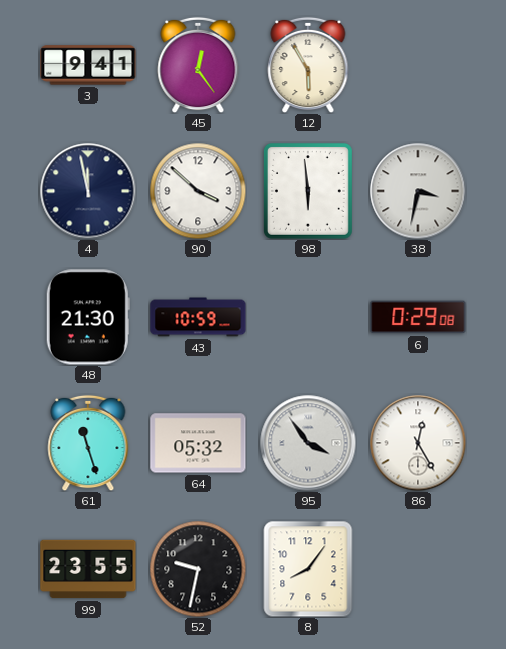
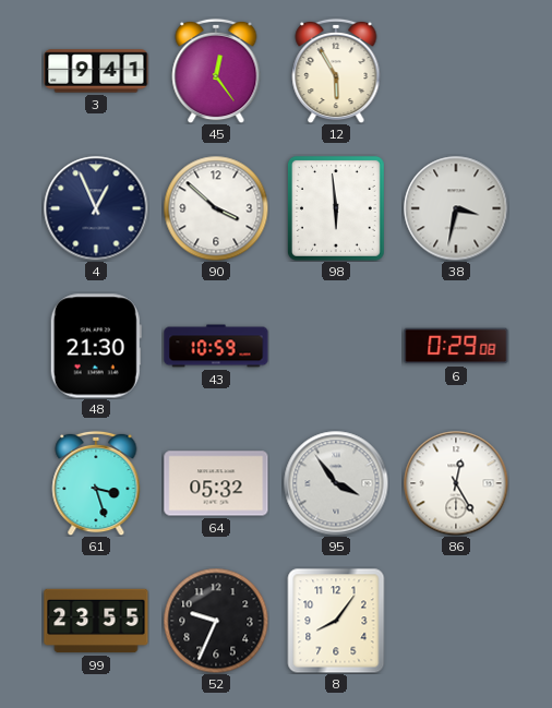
4: 11:58 -> 12:56
61: 11:27 -> 3:27
52: 9:32 -> 9:34
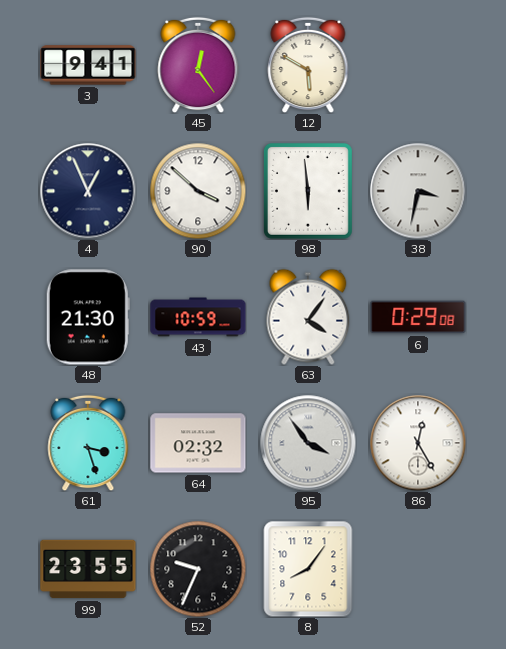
12: 5:55 -> 5:50
63: none -> 4:06
64: 05:32 -> 02:32
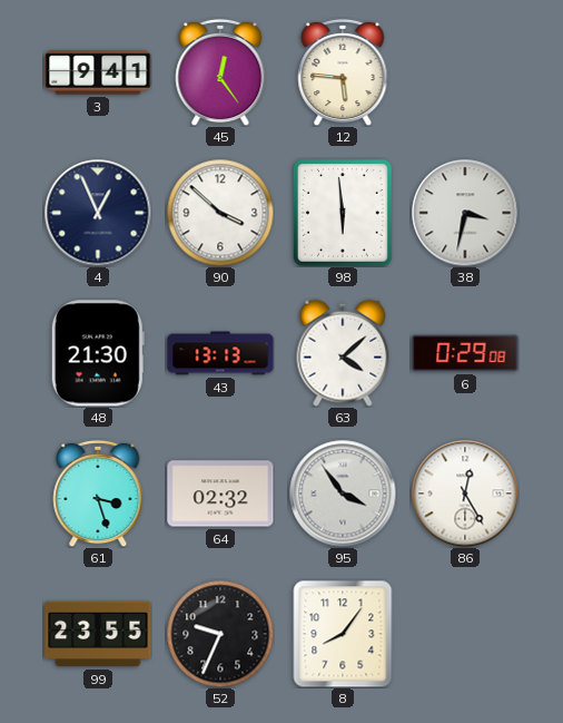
12: 5:50 -> 5:46
43: 10:59 -> 13:13
63: 4:06 -> 4:08
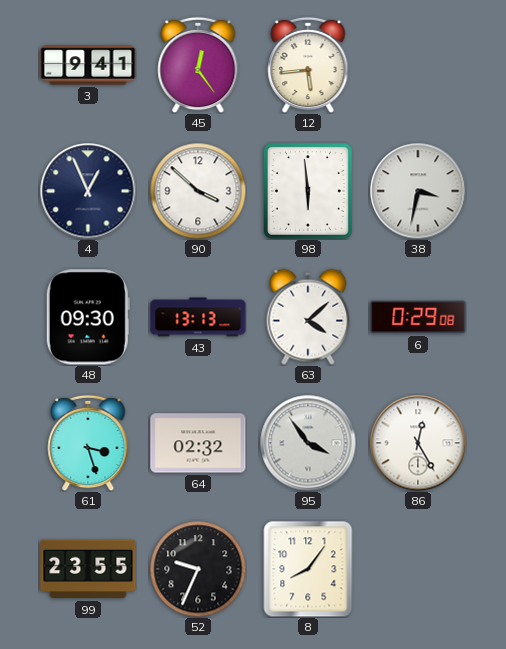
12: 5:46 -> 5:44
48: 21:30 -> 09:30
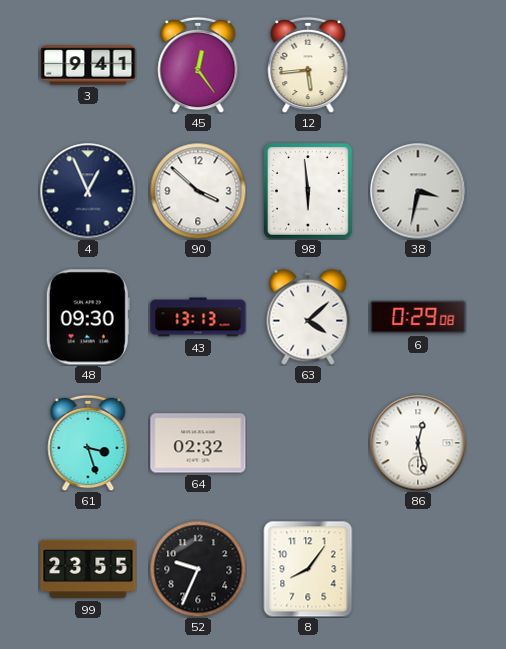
95: 3:54 -> none
86: 12:25 -> 12:28
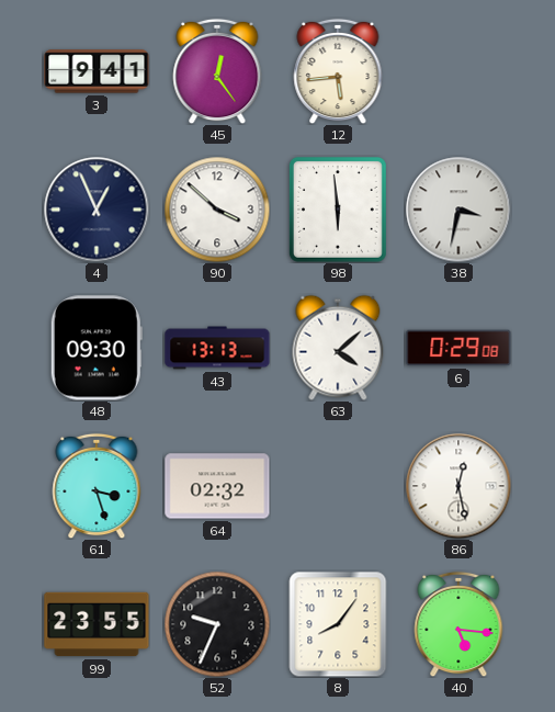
40: none -> 5:16
